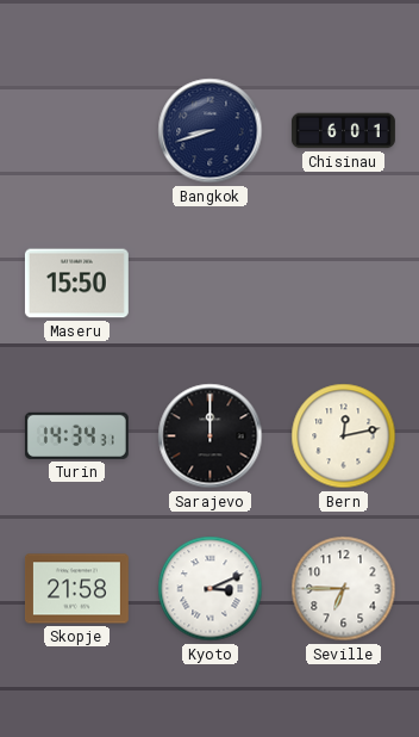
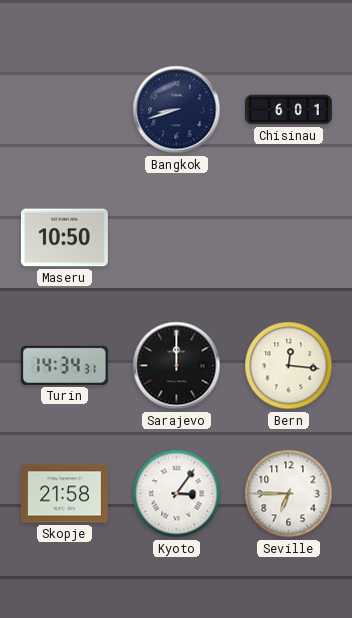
Maseru: 15:50 -> 10:50
Bern: 12:13 -> 12:16
Kyoto: 3:11 -> 3:06
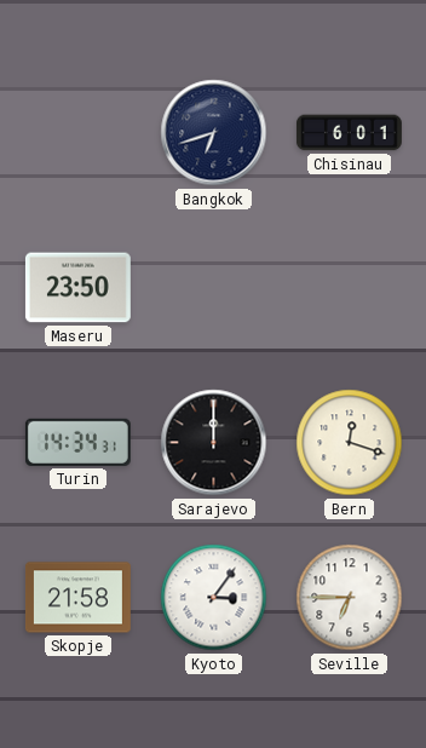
Bangkok: 8:42 -> 6:42
Maseru: 10:50 -> 23:50
Bern: 12:16 -> 12:18
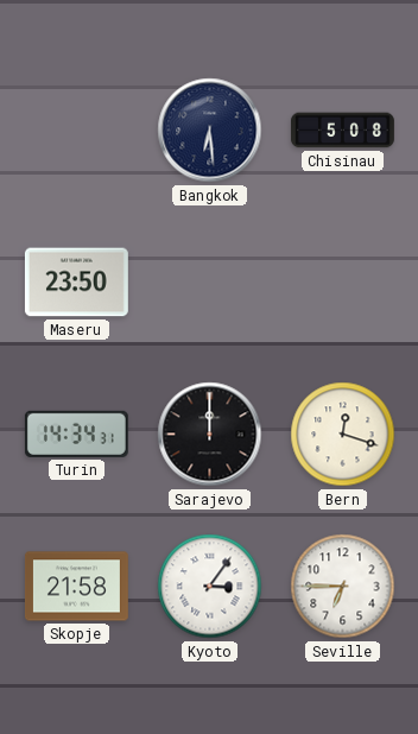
Bangkok: 6:42 -> 6:29
Chisinau: 6:01 -> 5:08
